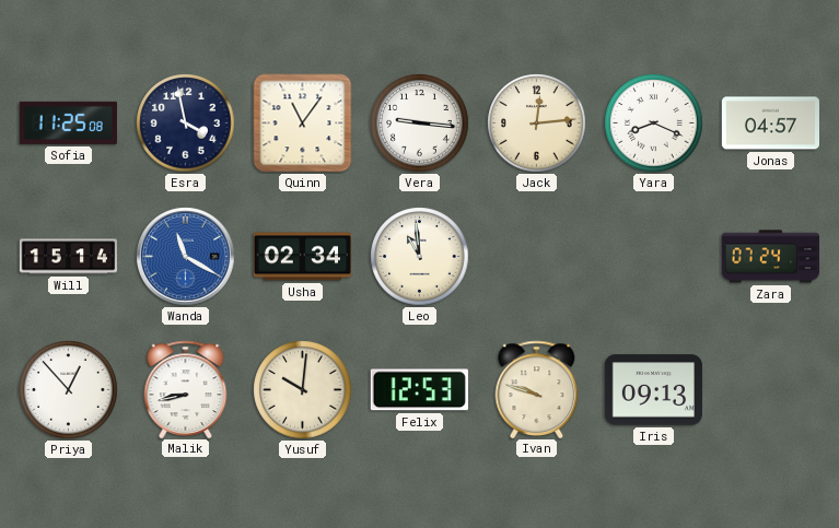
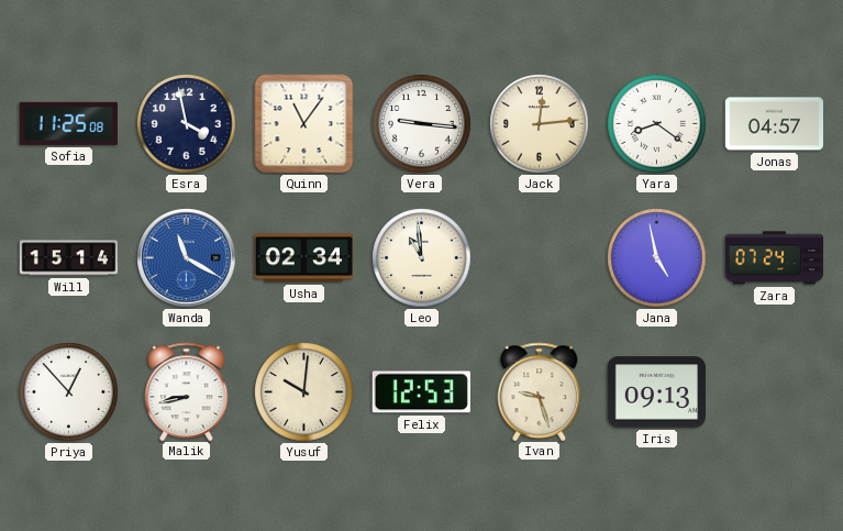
Yara: 8:19 -> 8:21
Jana: none -> 4:58
Ivan: 9:48 -> 9:27
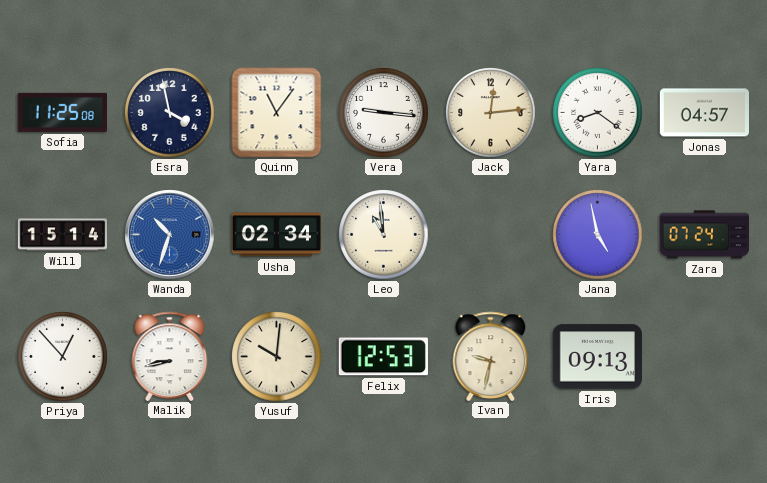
Wanda: 11:20 -> 10:33
Ivan: 9:27 -> 9:32
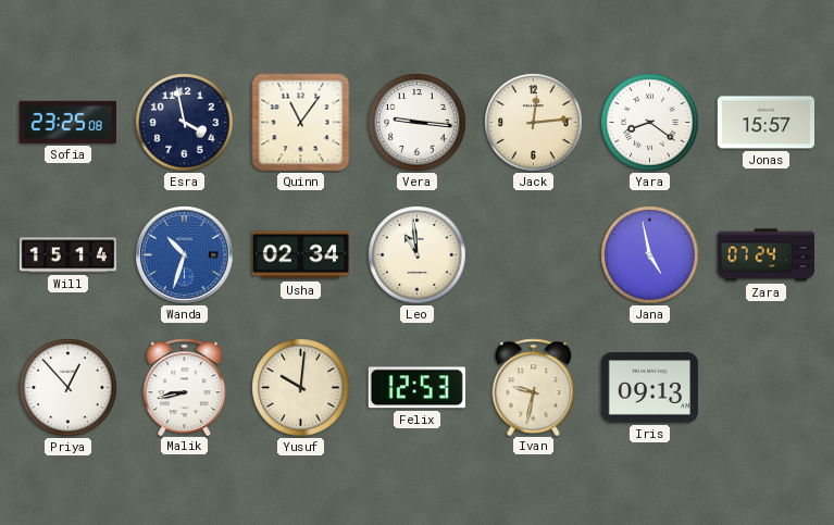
Sofia: 11:25 -> 23:25
Jonas: 04:57 -> 15:57
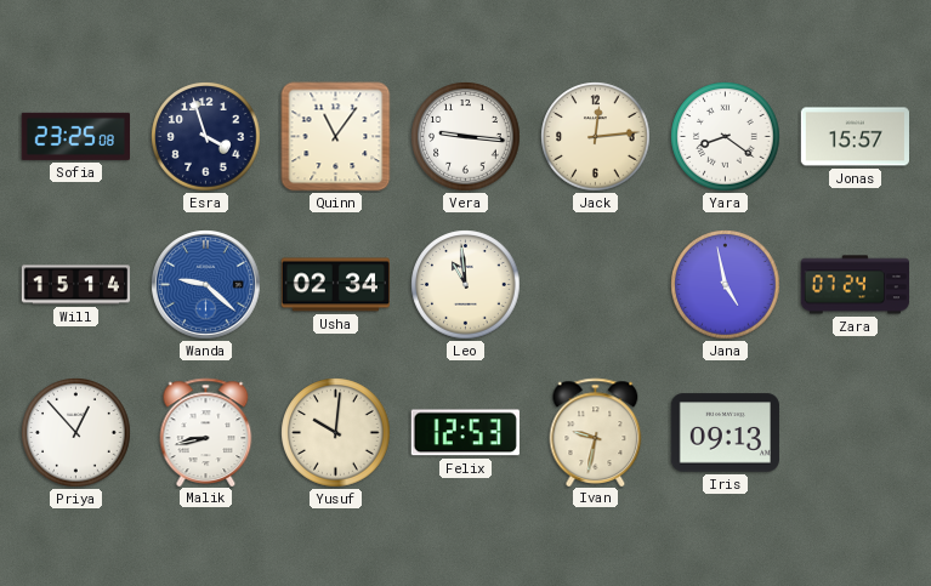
Esra: 3:58 -> 3:57
Wanda: 10:33 -> 9:22
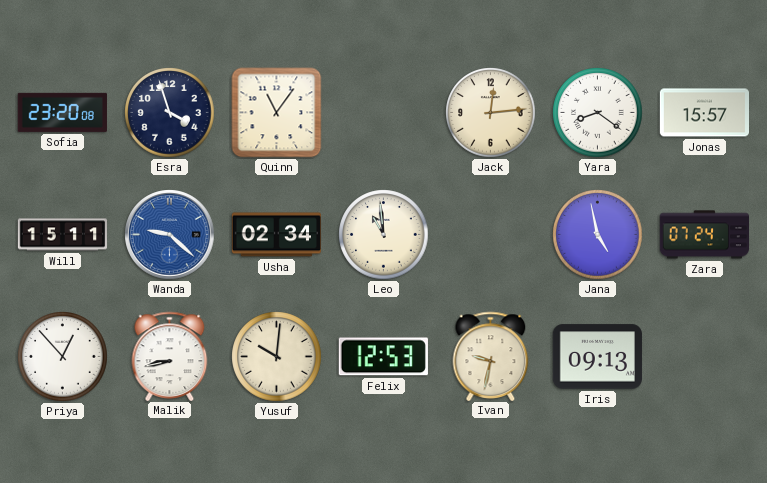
Sofia: 23:25 -> 23:20
Vera: 9:16 -> none
Will: 15:14 -> 15:11
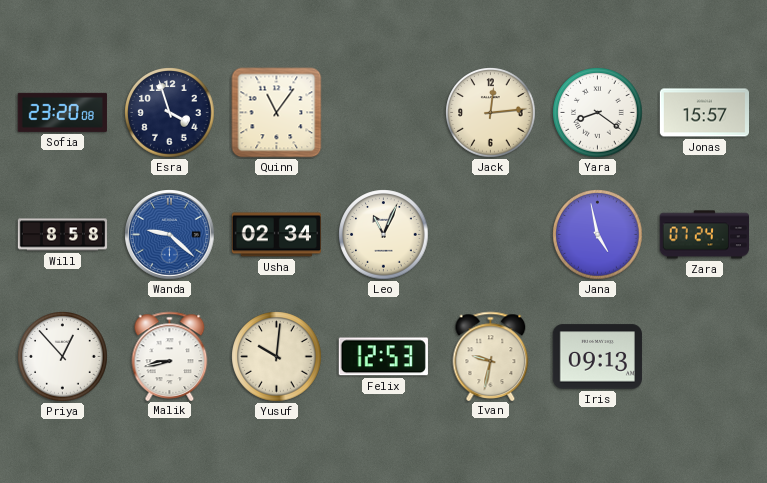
Will: 15:11 -> 8:58
Leo: 10:59 -> 11:04
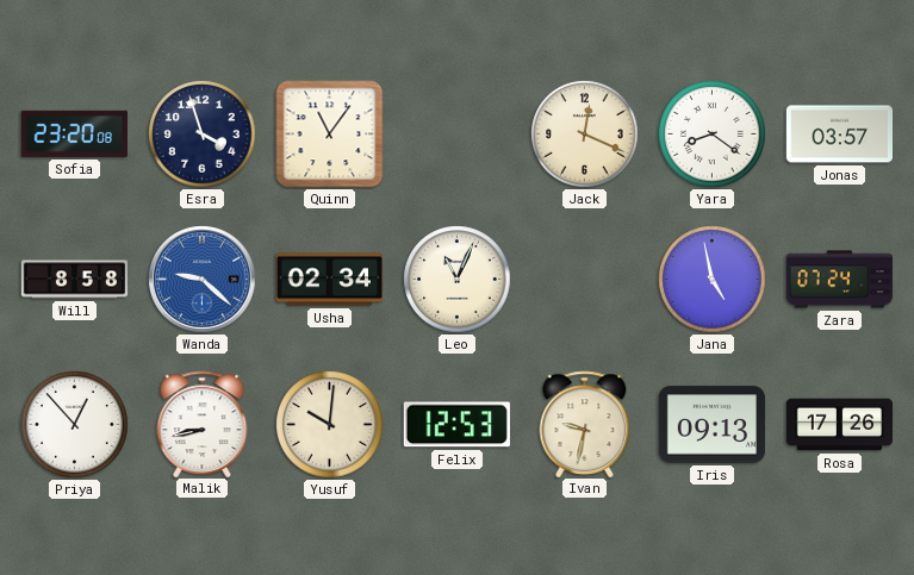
Jack: 12:14 -> 12:19
Jonas: 15:57 -> 03:57
Rosa: none -> 17:26
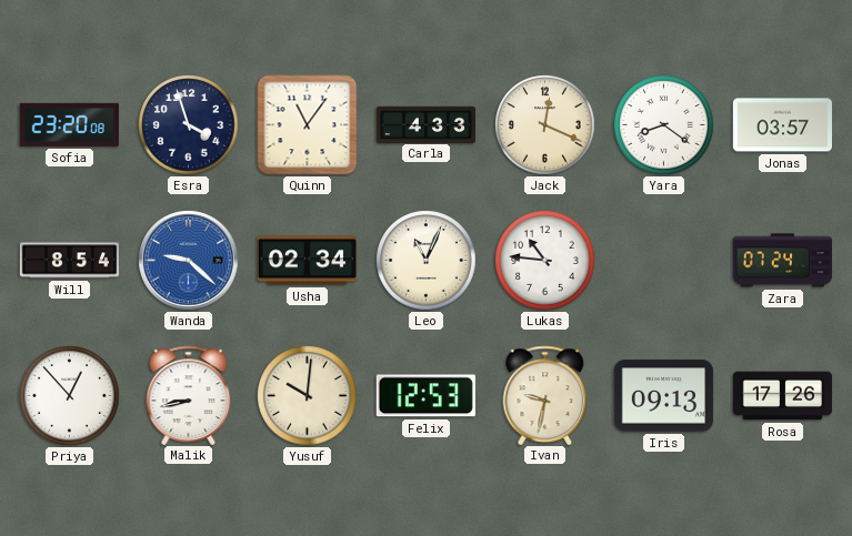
Carla: none -> 4:33
Will: 8:58 -> 8:54
Lukas: none -> 10:46
Jana: 4:58 -> none
